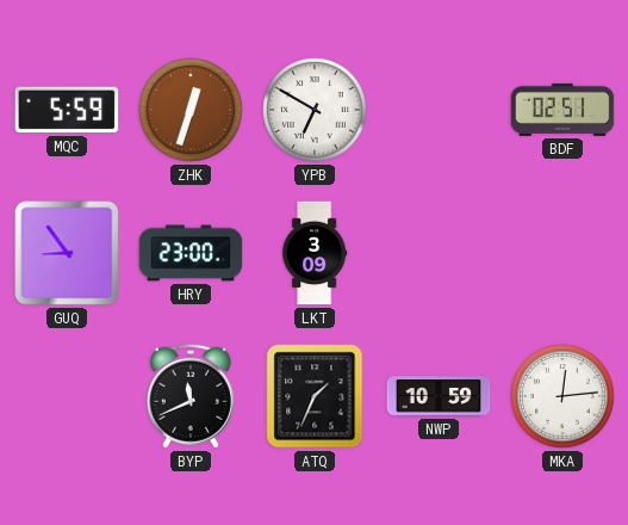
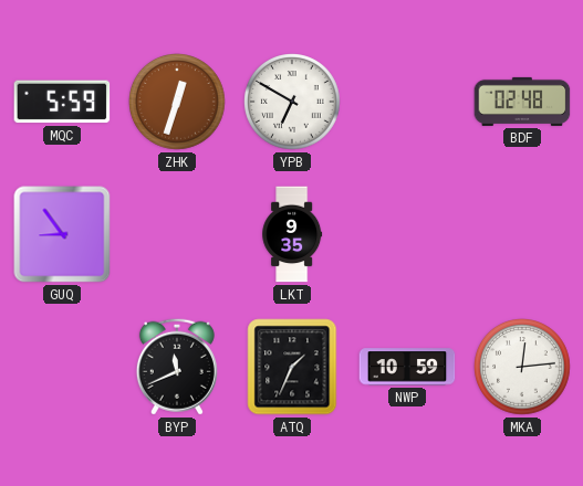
BDF: 02:51 -> 02:48
HRY: 23:00 -> none
LKT: 3:09 -> 9:35
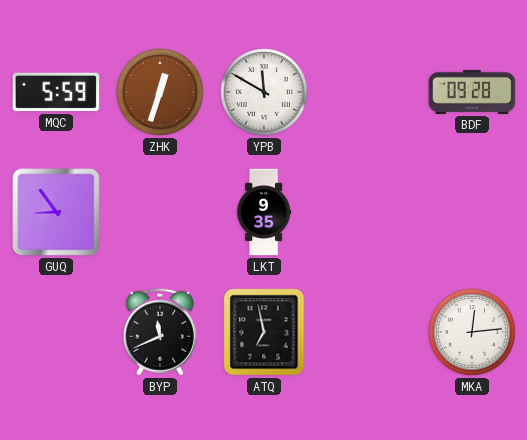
YPB: 6:50 -> 11:50
BDF: 02:48 -> 09:28
ATQ: 1:34 -> 6:58
NWP: 10:59 -> none
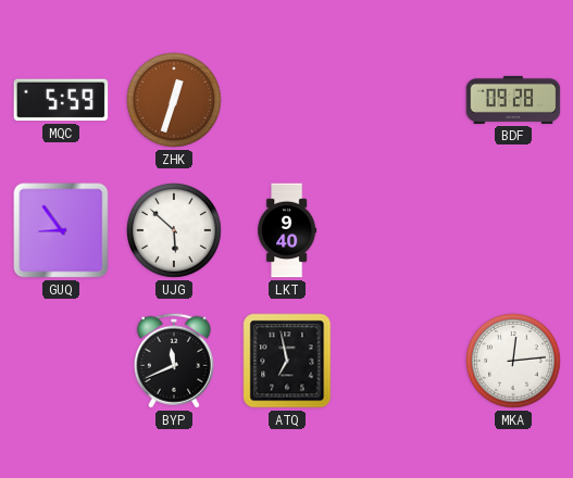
YPB: 11:50 -> none
UJG: none -> 5:52
LKT: 9:35 -> 9:40
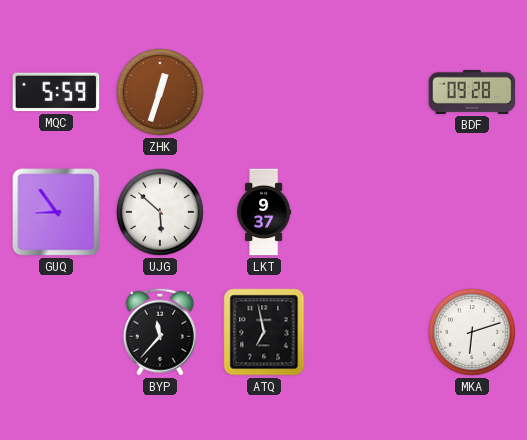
LKT: 9:40 -> 9:37
BYP: 11:41 -> 11:37
MKA: 12:14 -> 6:12
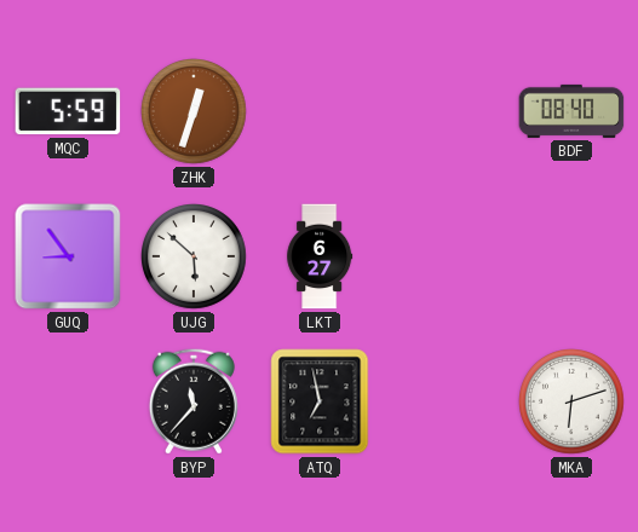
BDF: 09:28 -> 08:40
LKT: 9:37 -> 6:27
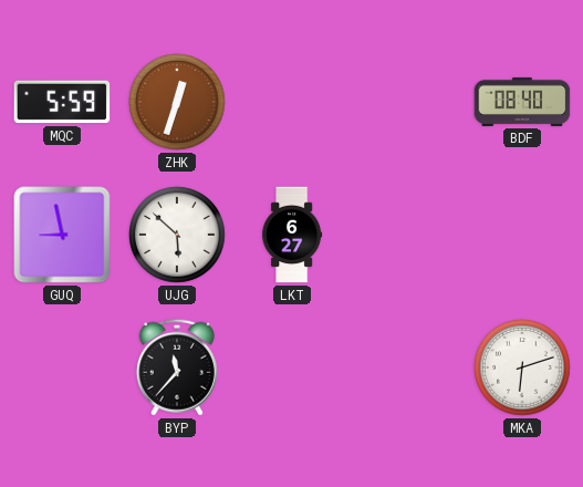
GUQ: 8:54 -> 8:58
ATQ: 6:58 -> none
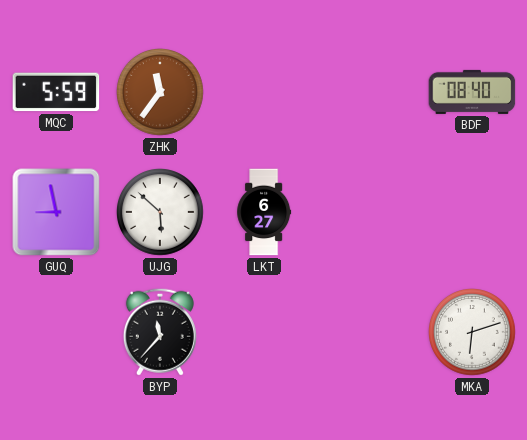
ZHK: 12:33 -> 11:36
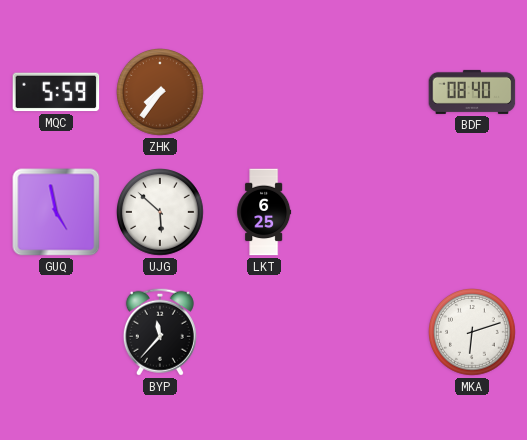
ZHK: 11:36 -> 7:36
GUQ: 8:58 -> 4:58
LKT: 6:27 -> 6:25
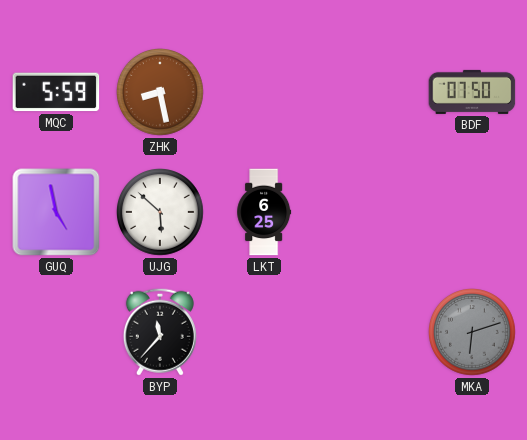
ZHK: 7:36 -> 8:28
BDF: 08:40 -> 07:50
MKA dial: white -> grey
